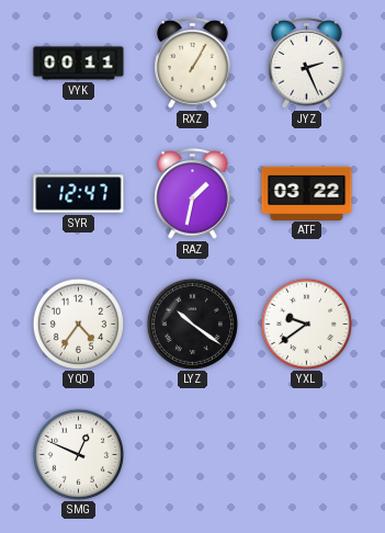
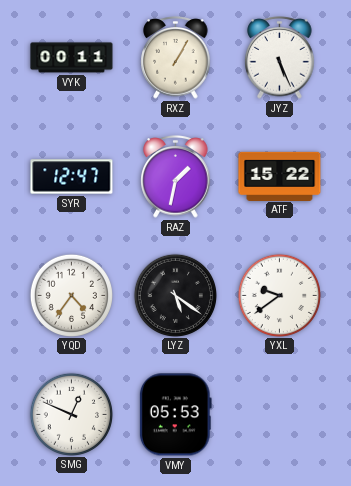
JYZ: 2:26 -> 5:26
ATF: 03:22 -> 15:22
LYZ: 10:21 -> 5:21
VMY: none -> 05:53
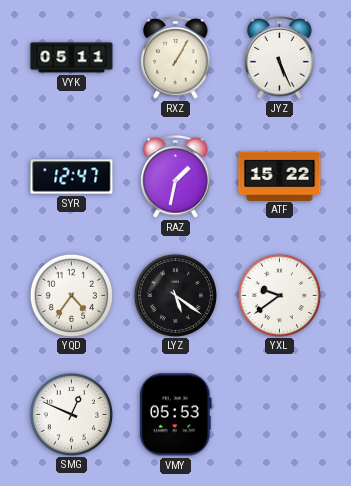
VYK: 00:11 -> 05:11
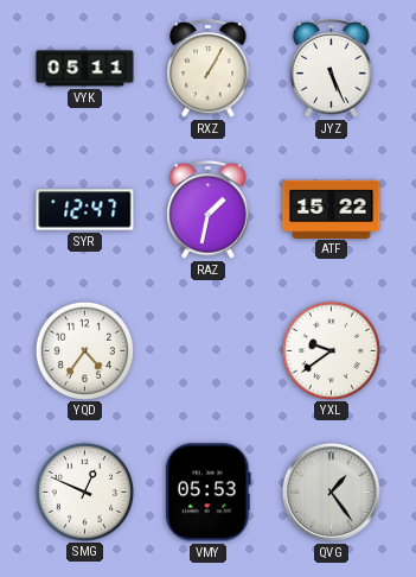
LYZ: 5:21 -> none
QVG: none -> 1:24
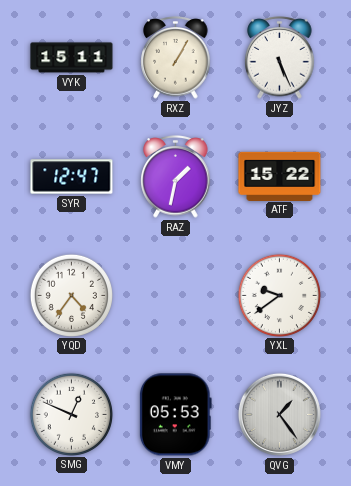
VYK: 05:11 -> 15:11
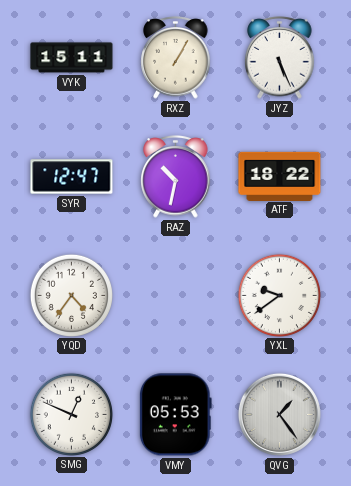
RAZ: 1:32 -> 10:32
ATF: 15:22 -> 18:22
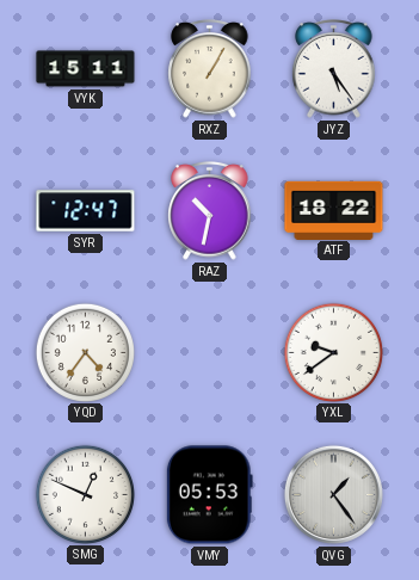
JYZ: 5:26 -> 5:24
